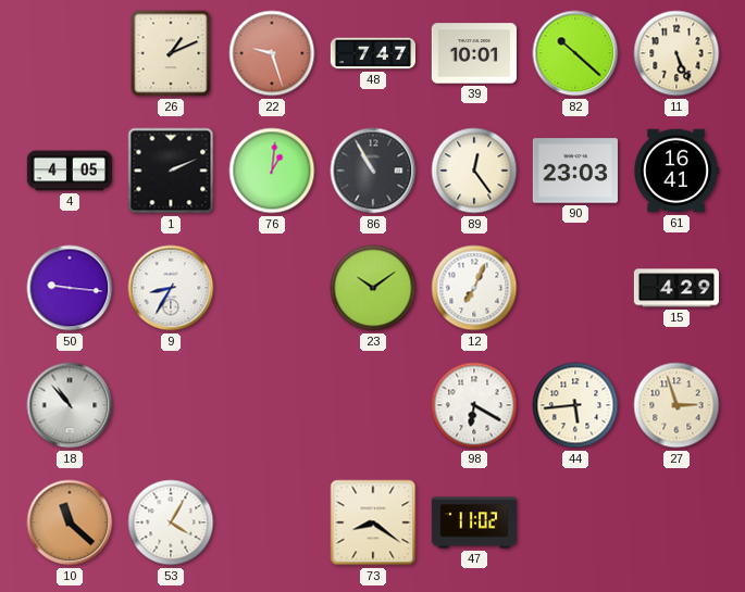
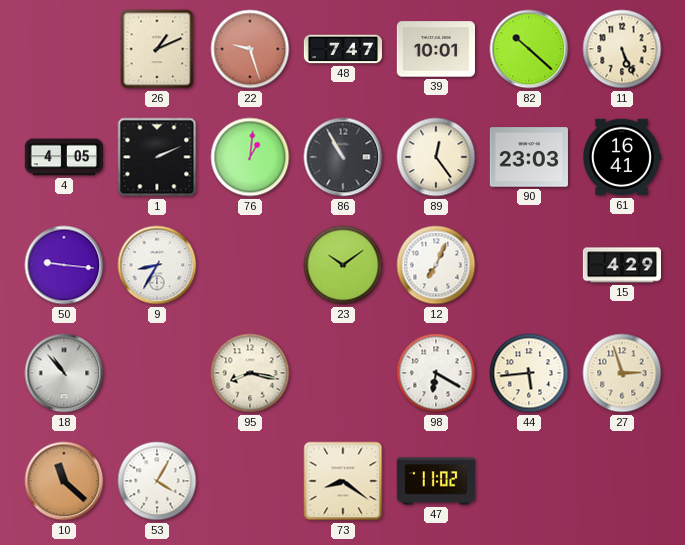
95: none -> 8:17
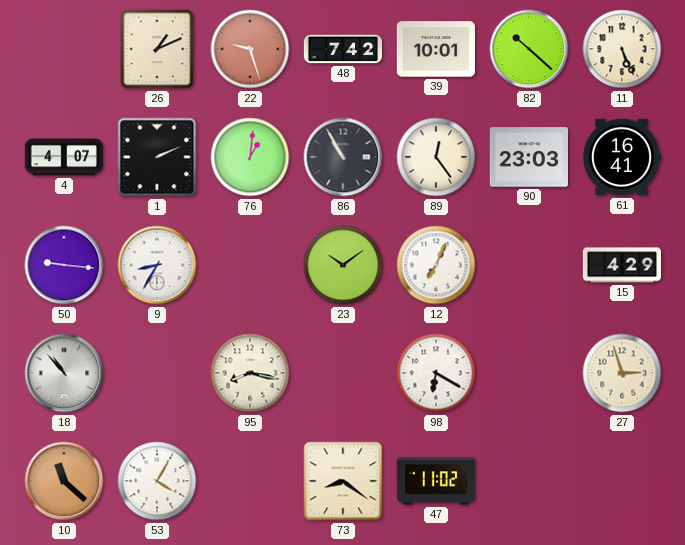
48: 7:47 -> 7:42
4: 4:05 -> 4:07
44: 5:44 -> none
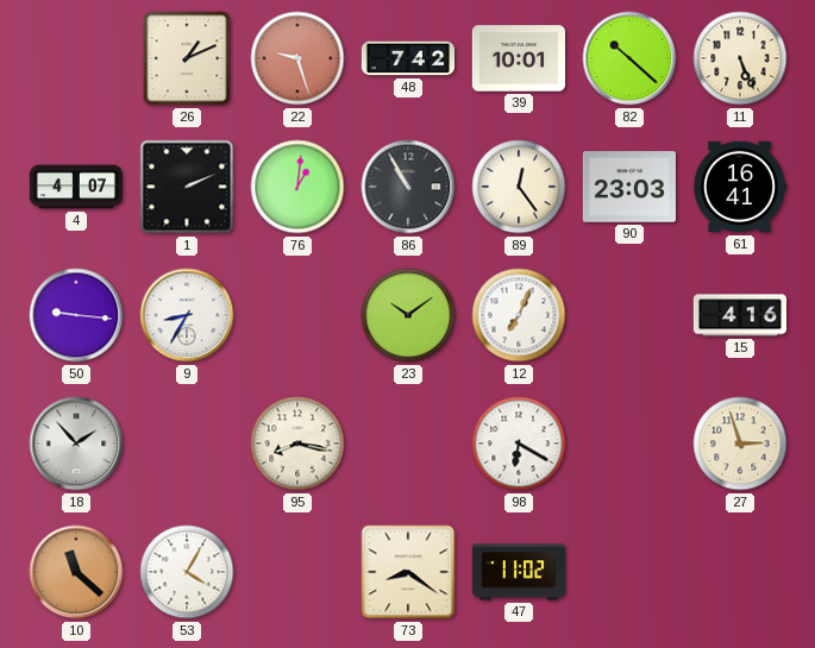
15: 4:29 -> 4:16
18: 10:53 -> 1:53
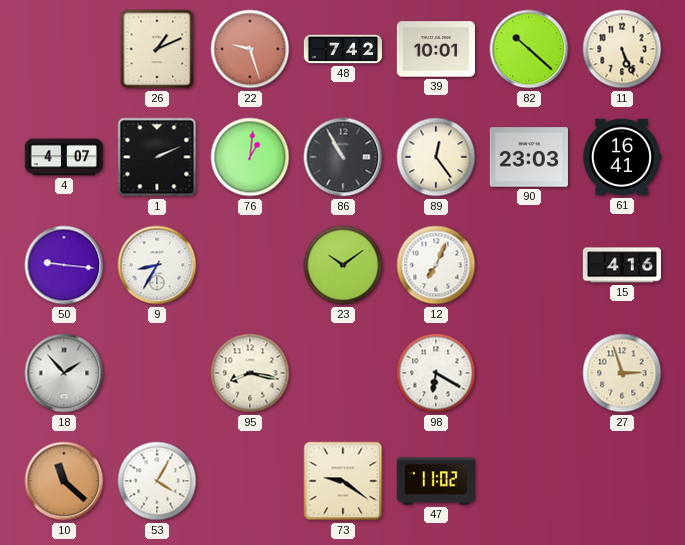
73: 8:21 -> 9:21
